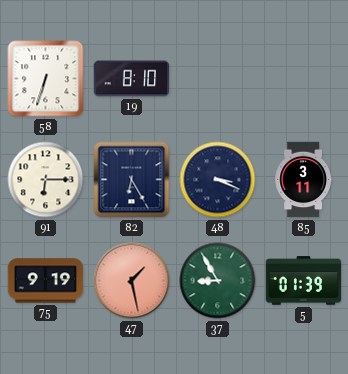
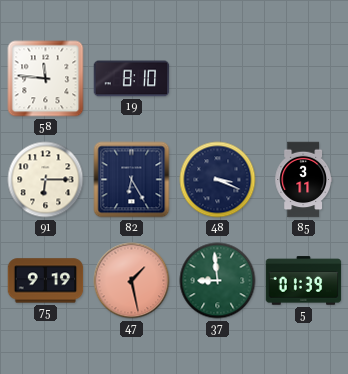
58: 6:33 -> 11:46
37: 8:55 -> 8:59
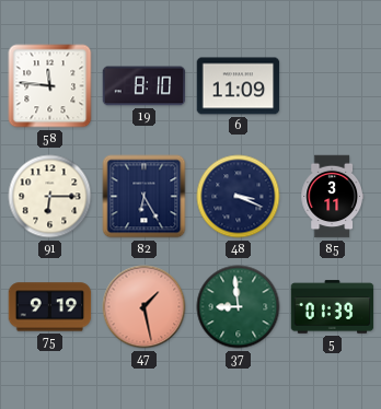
6: none -> 11:09
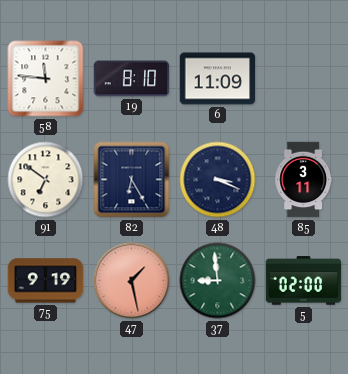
91: 6:15 -> 6:51
5: 01:39 -> 02:00
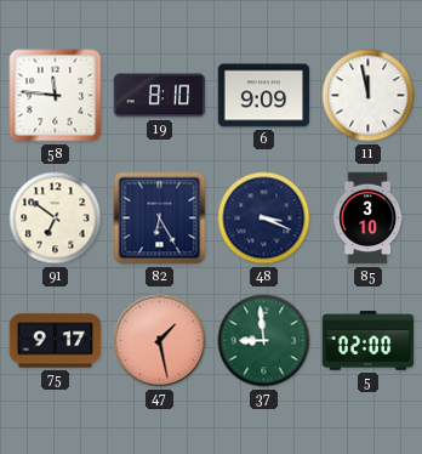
6: 11:09 -> 9:09
11: none -> 11:58
85: 3:11 -> 3:10
75: 9:19 -> 9:17
